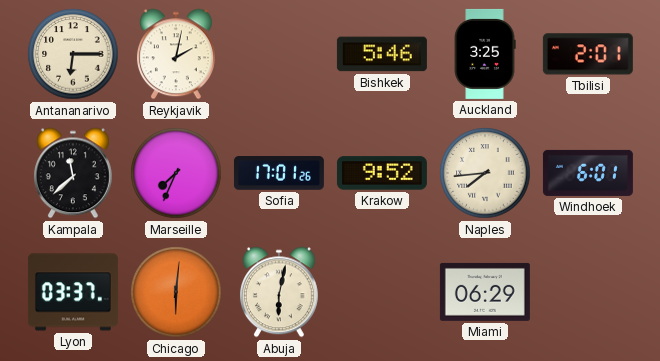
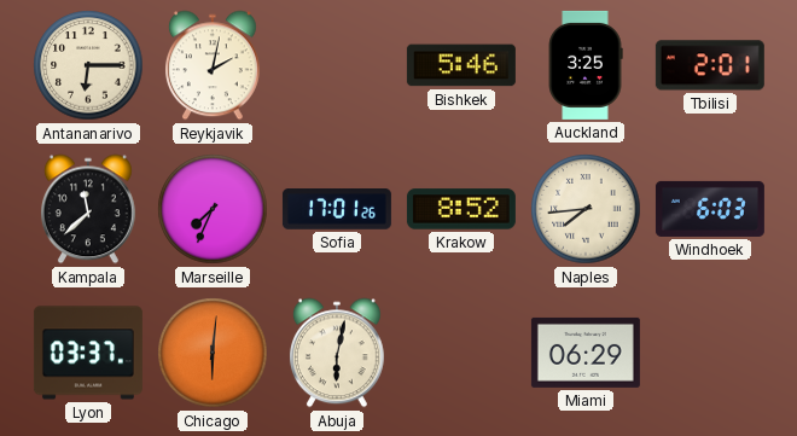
Krakow: 9:52 -> 8:52
Windhoek: 6:01 -> 6:03
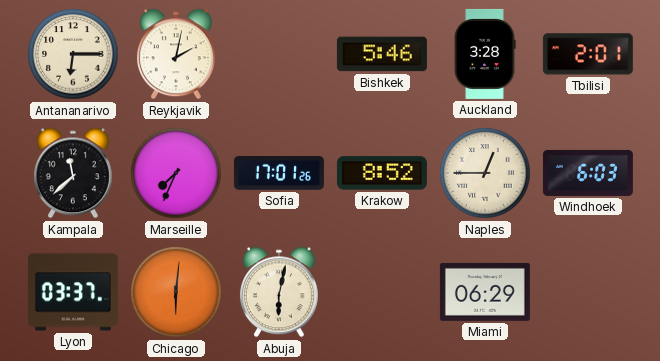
Auckland: 3:25 -> 3:28
Naples: 7:44 -> 12:45
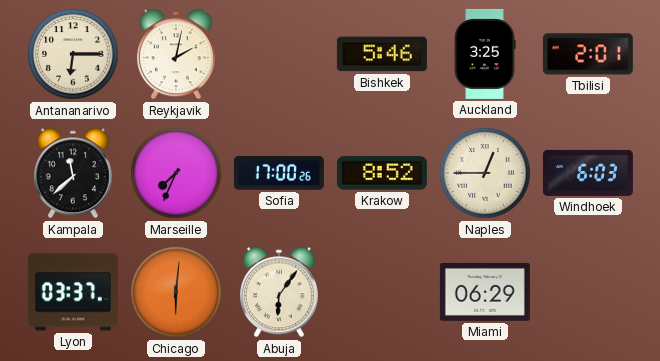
Auckland: 3:28 -> 3:25
Sofia: 17:01 -> 17:00
Abuja: 6:02 -> 6:06
